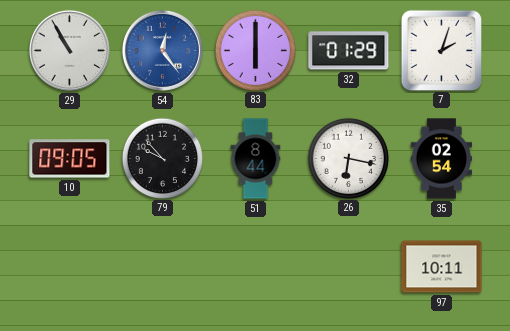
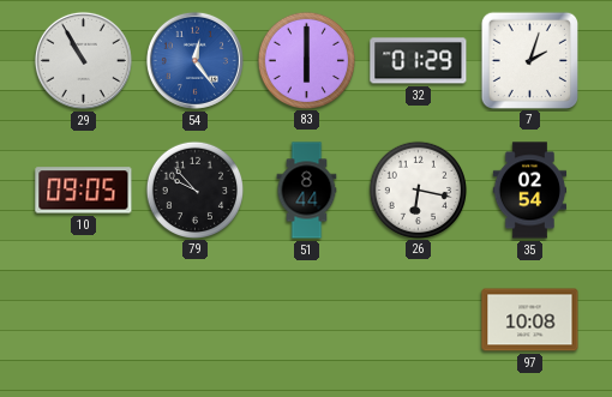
97: 10:11 -> 10:08
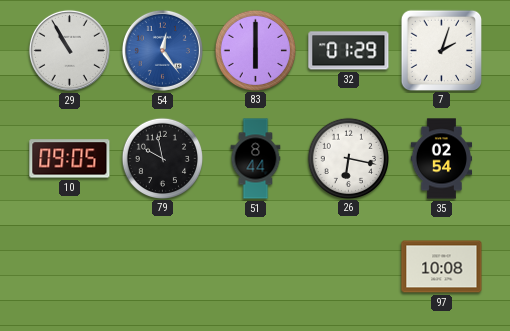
79: 9:53 -> 9:58
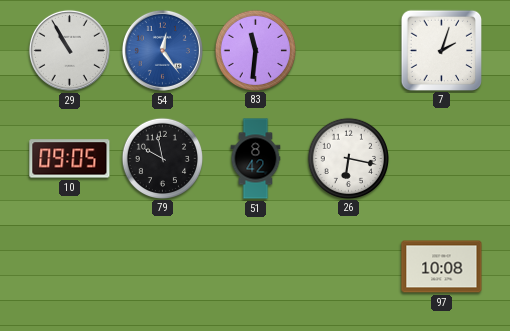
83: 6:00 -> 11:31
32: 01:29 -> none
51: 8:44 -> 8:42
35: 02:54 -> none
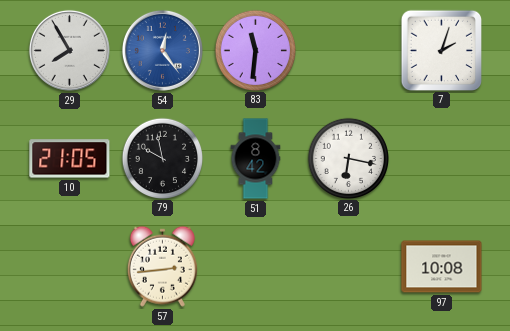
29: 10:55 -> 7:55
10: 09:05 -> 21:05
57: none -> 2:44
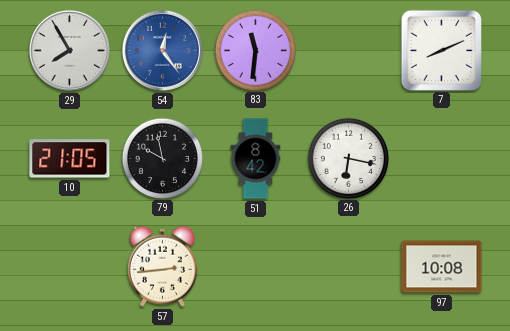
7: 2:03 -> 8:11
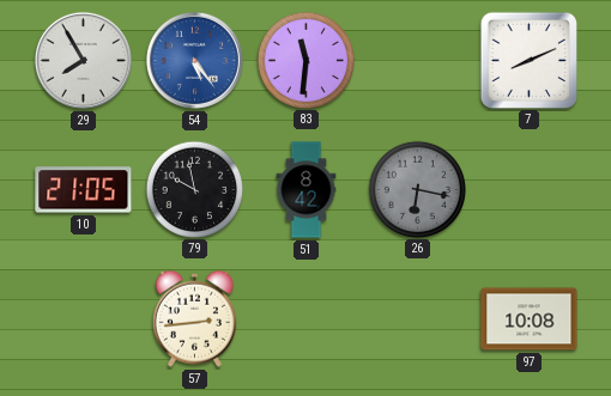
54: 12:24 -> 5:24
26 dial: white -> grey
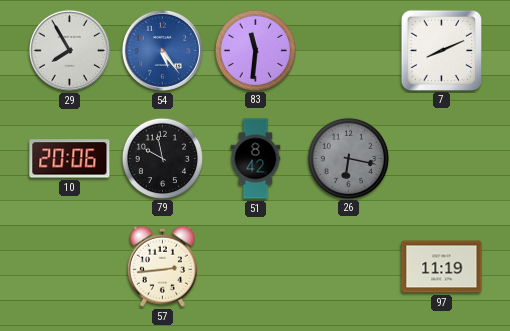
10: 21:05 -> 20:06
97: 10:08 -> 11:19
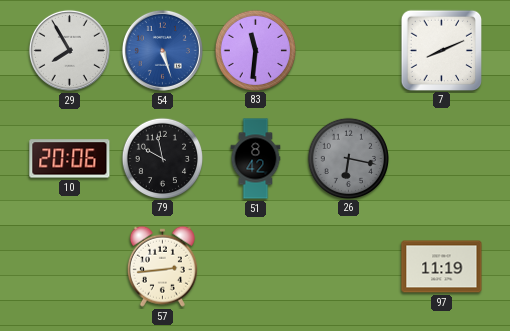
54: 5:24 -> 5:27
